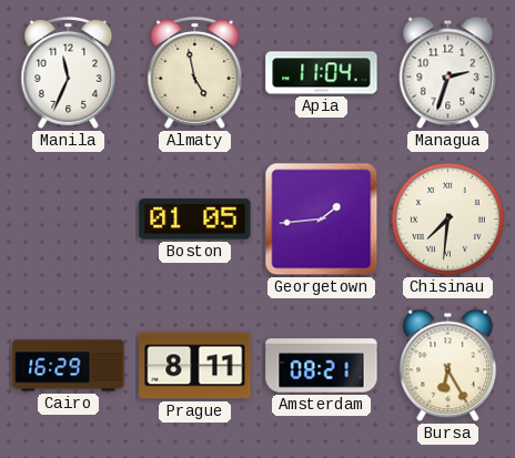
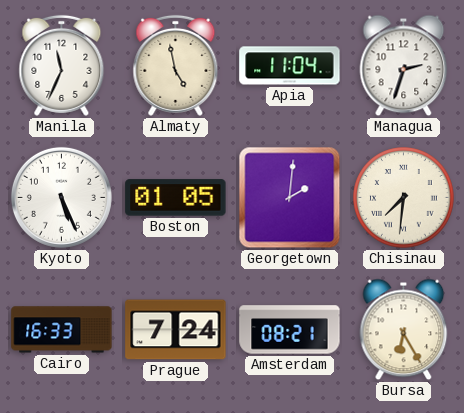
Kyoto: none -> 5:26
Georgetown: 1:44 -> 2:01
Cairo: 16:29 -> 16:33
Prague: 8:11 -> 7:24
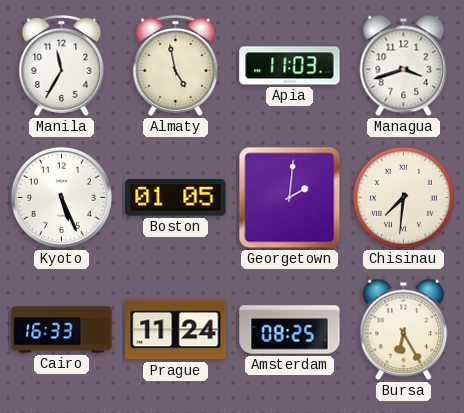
Manila: 11:34 -> 11:35
Apia: 11:04 -> 11:03
Managua: 2:33 -> 3:42
Prague: 7:24 -> 11:24
Amsterdam: 08:21 -> 08:25
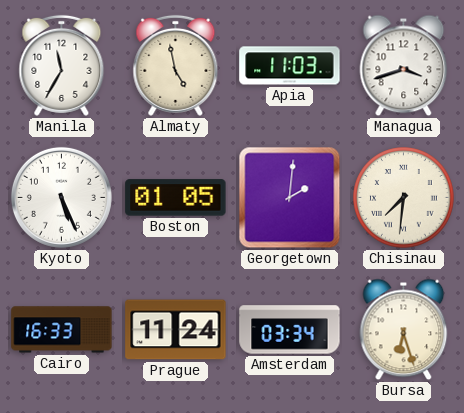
Amsterdam: 08:25 -> 03:34
Bursa: 6:25 -> 6:27
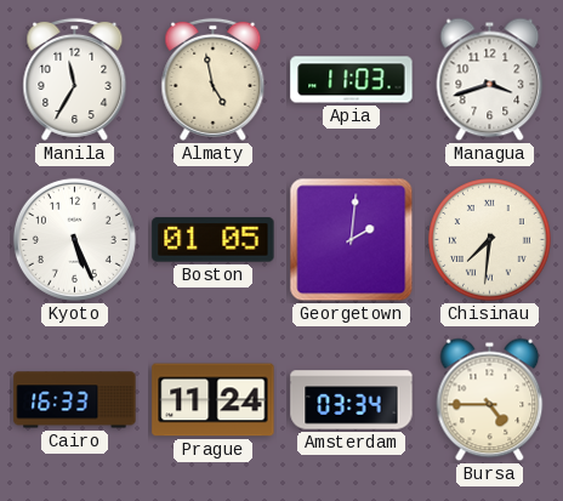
Bursa: 6:27 -> 4:45
